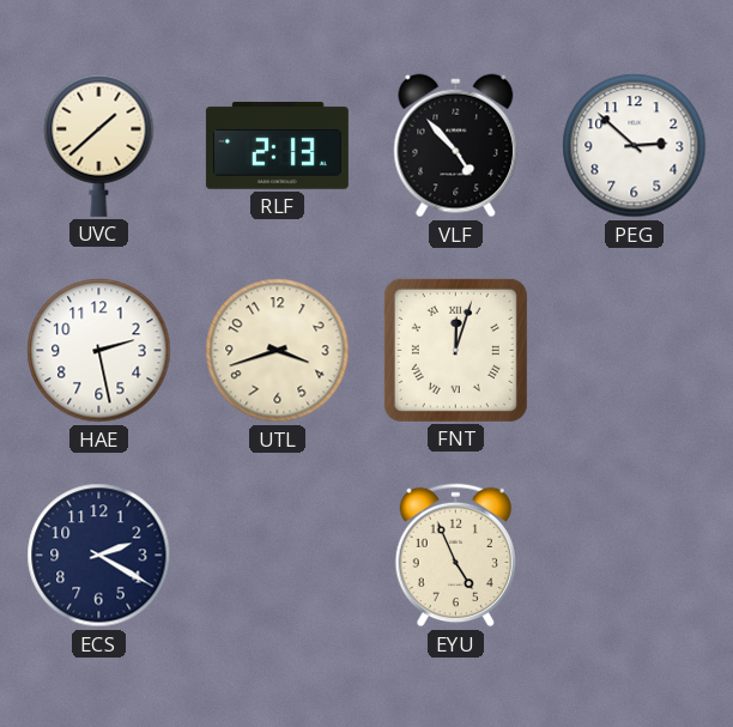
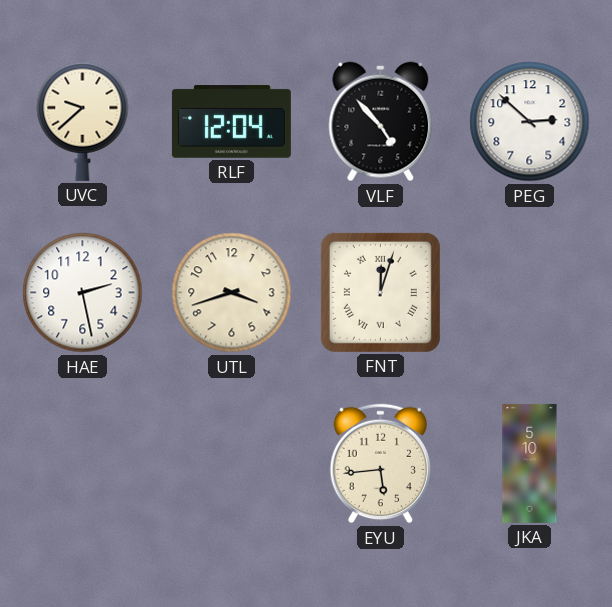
UVC: 1:38 -> 9:38
RLF: 2:13 -> 12:04
ECS: 2:20 -> none
EYU: 4:56 -> 5:44
JKA: none -> 5:10
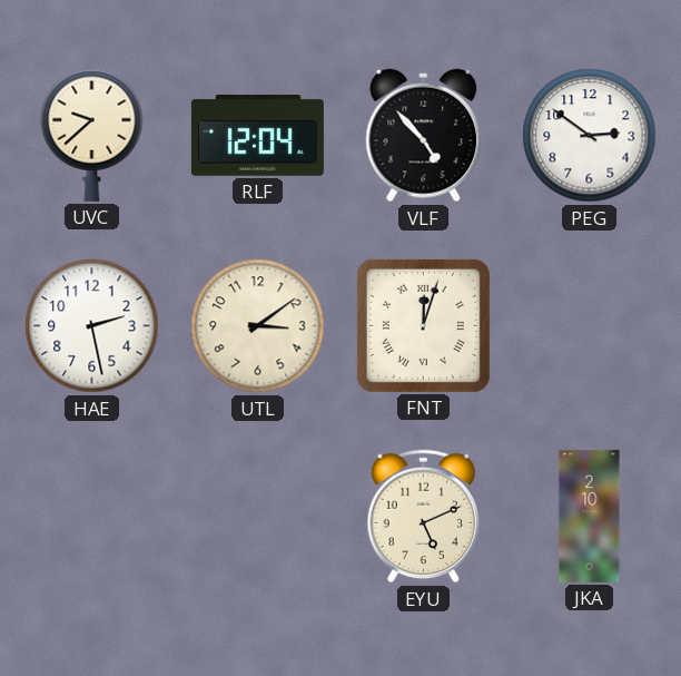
PEG: 2:52 -> 2:51
UTL: 3:42 -> 3:09
EYU: 5:44 -> 5:11
JKA: 5:10 -> 2:10
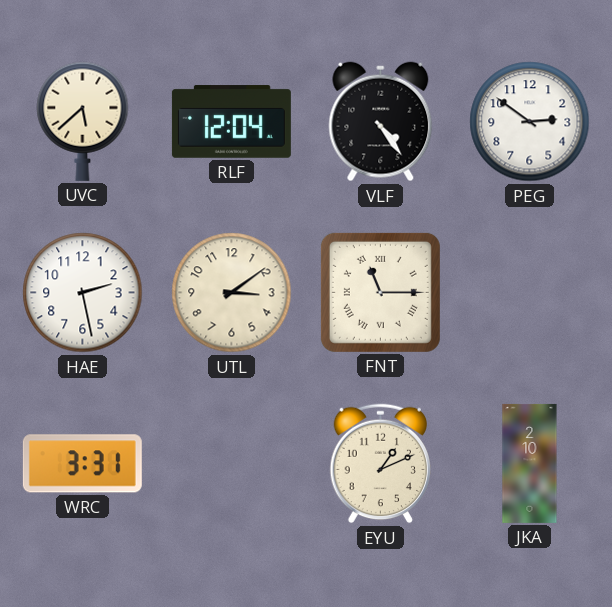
UVC: 9:38 -> 5:38
VLF: 4:53 -> 4:24
FNT: 12:03 -> 11:15
WRC: none -> 3:31
EYU: 5:11 -> 1:11
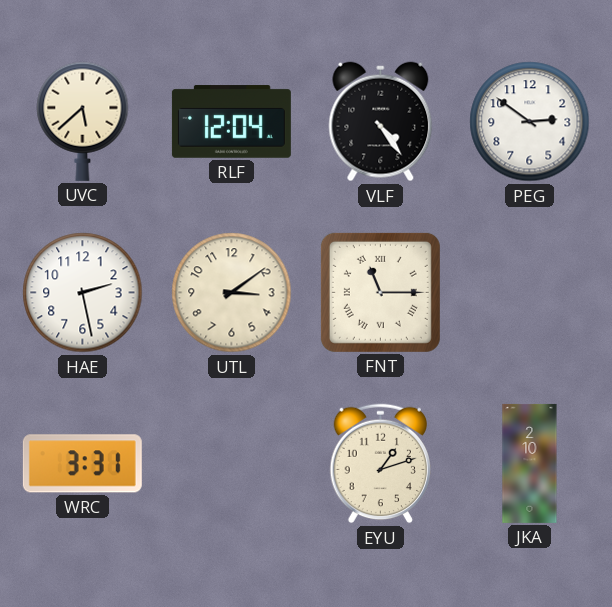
EYU: 1:11 -> 1:12
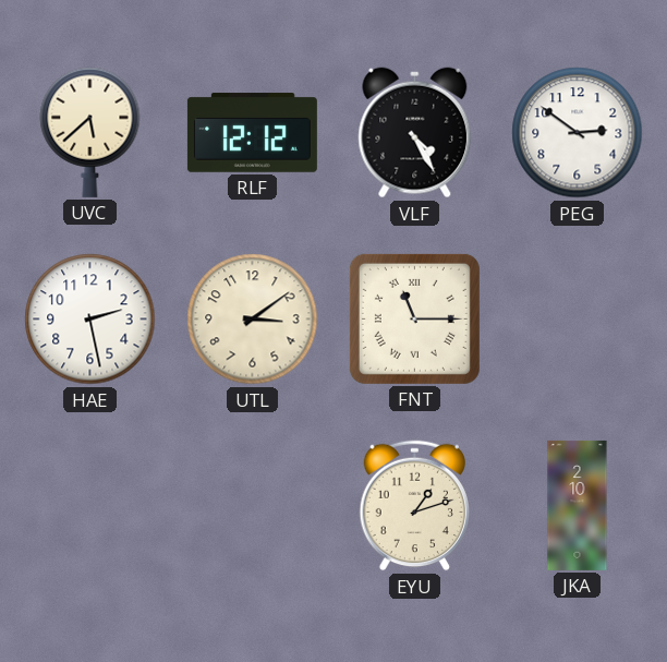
RLF: 12:04 -> 12:12
VLF: 4:24 -> 4:25
WRC: 3:31 -> none
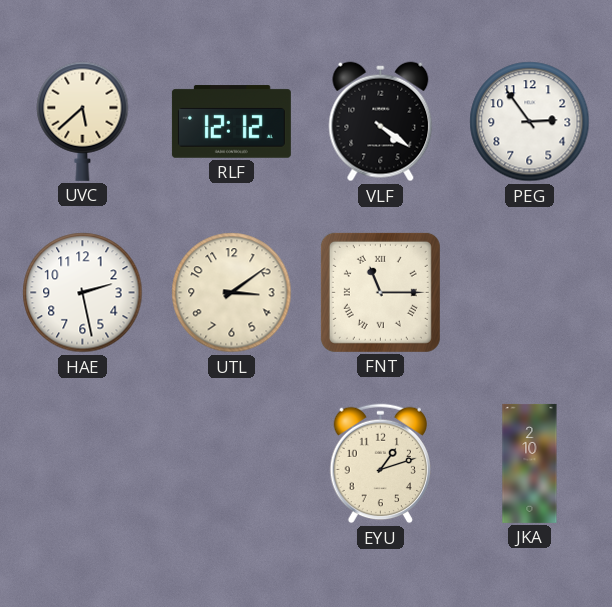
VLF: 4:25 -> 4:21
PEG: 2:51 -> 2:54
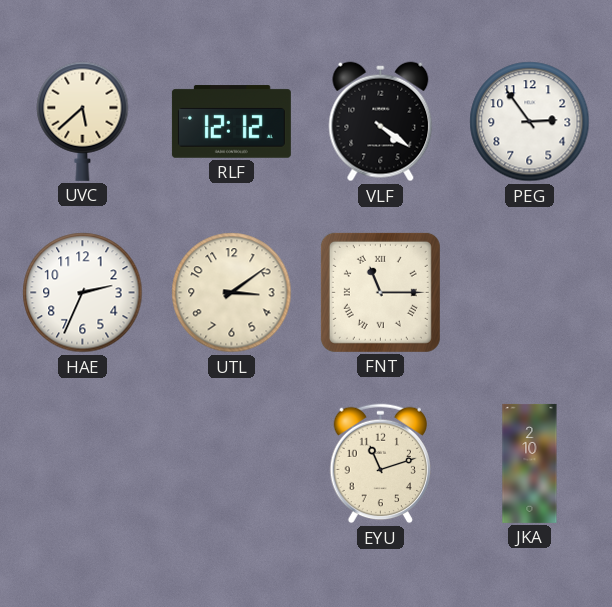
HAE: 2:28 -> 2:34
EYU: 1:12 -> 11:12
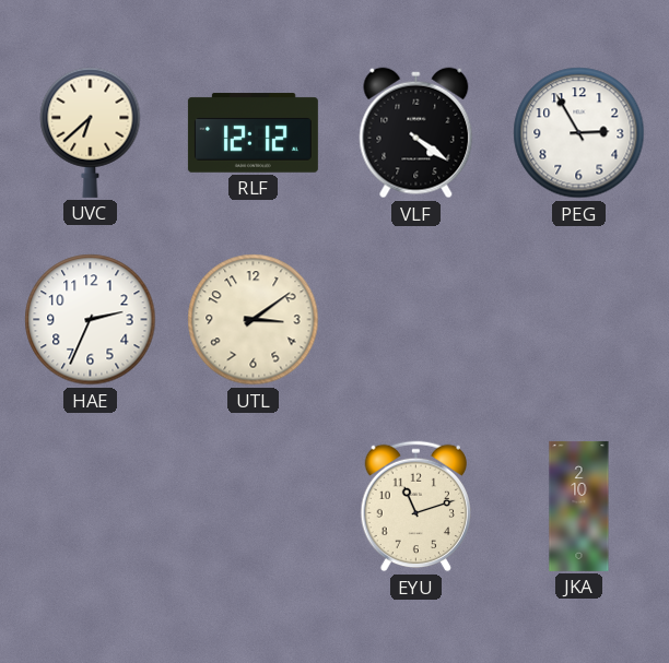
UVC: 5:38 -> 6:38
PEG: 2:54 -> 2:55
FNT: 11:15 -> none
